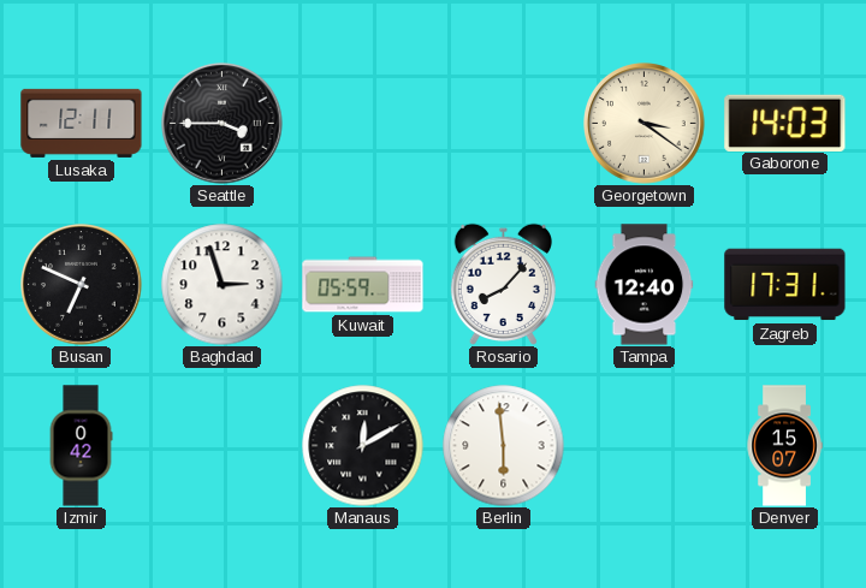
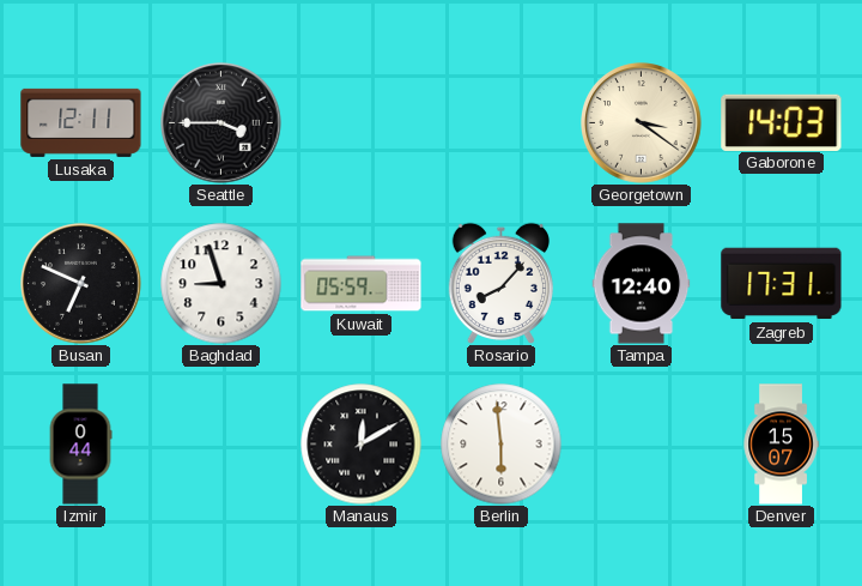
Baghdad: 2:57 -> 8:57
Izmir: 0:42 -> 0:44
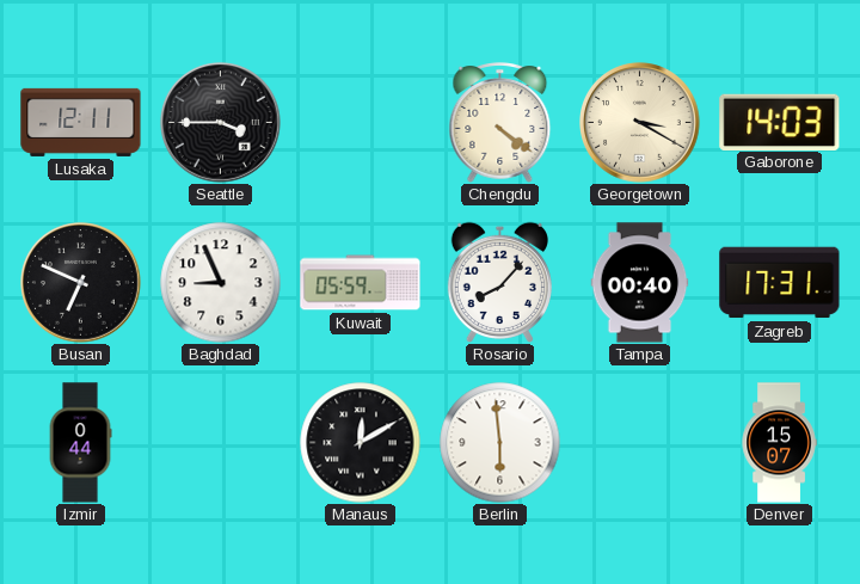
Chengdu: none -> 4:21
Georgetown: 3:21 -> 3:20
Baghdad: 8:57 -> 8:56
Tampa: 12:40 -> 00:40
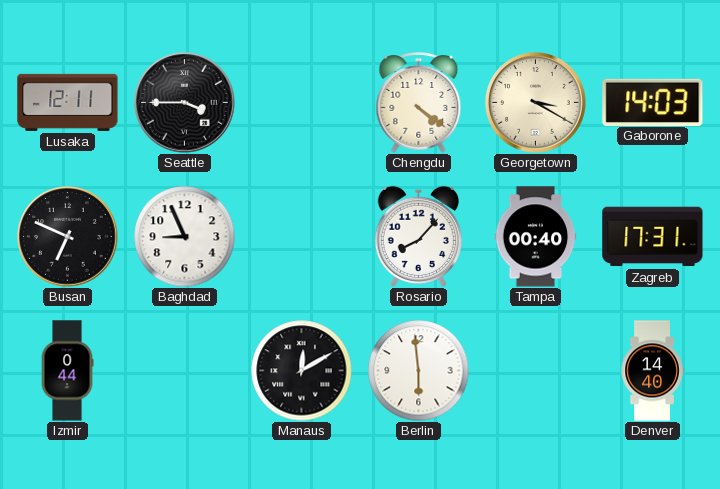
Kuwait: 05:59 -> none
Denver: 15:07 -> 14:40
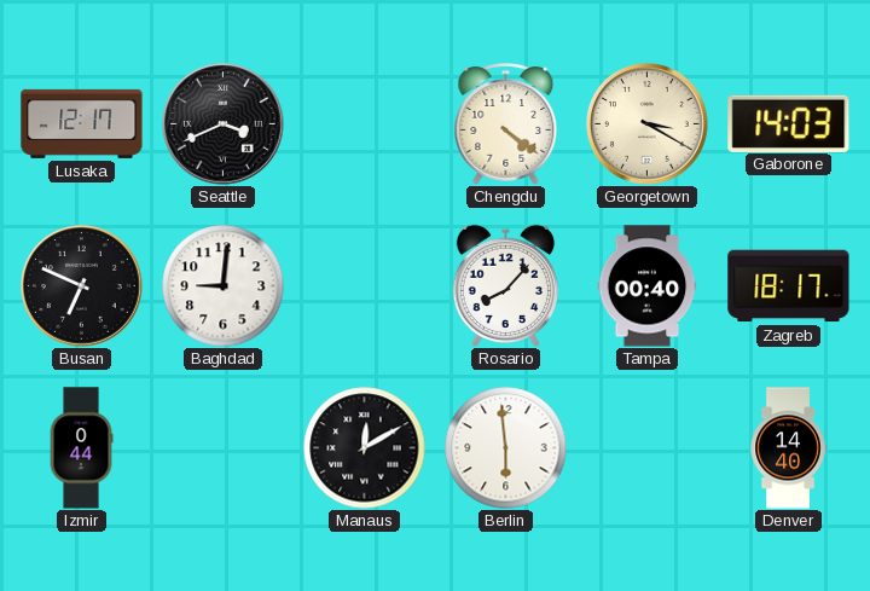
Lusaka: 12:11 -> 12:17
Seattle: 3:45 -> 3:41
Baghdad: 8:56 -> 9:01
Zagreb: 17:31 -> 18:17
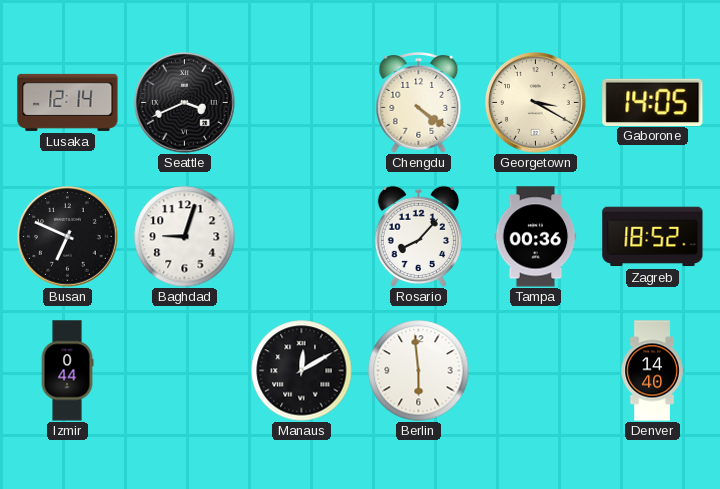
Lusaka: 12:17 -> 12:14
Gaborone: 14:03 -> 14:05
Baghdad: 9:01 -> 9:03
Tampa: 00:40 -> 00:36
Zagreb: 18:17 -> 18:52
